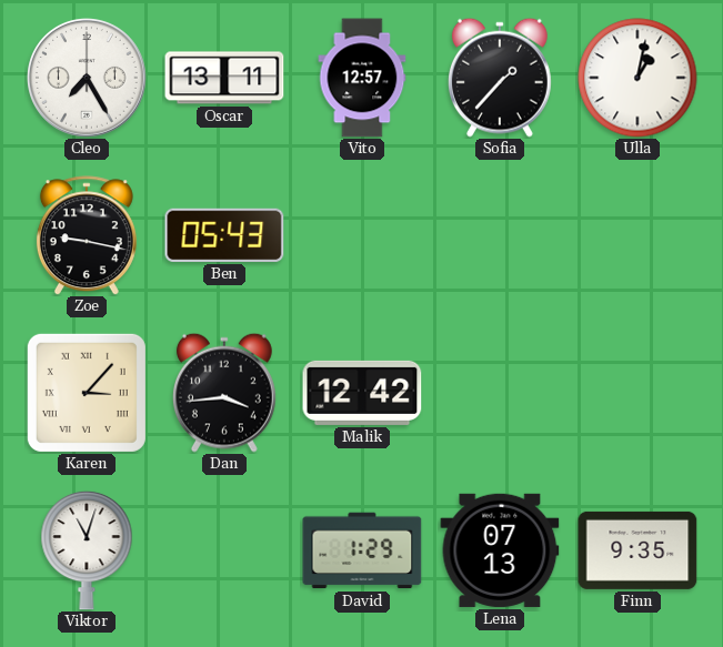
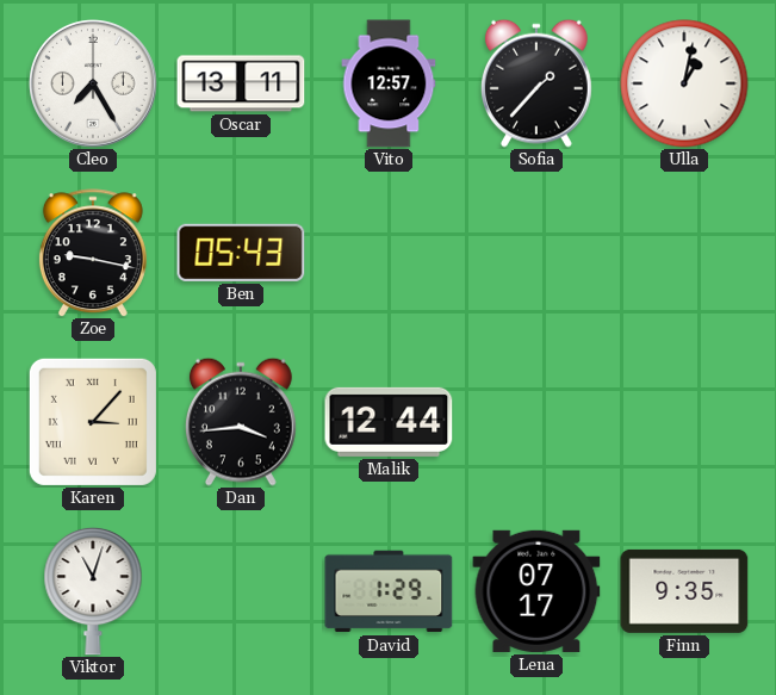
Malik: 12:42 -> 12:44
Lena: 07:13 -> 07:17
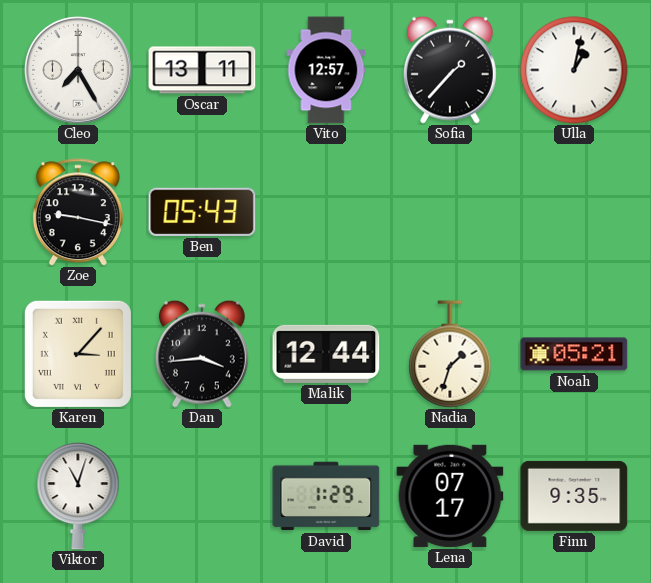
Nadia: none -> 1:33
Noah: none -> 05:21
